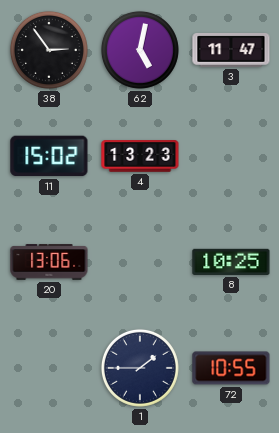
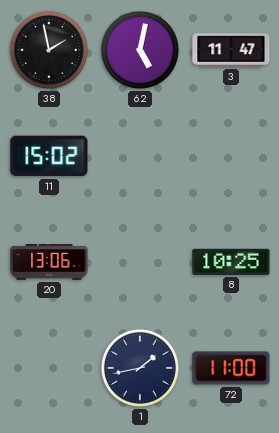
38: 2:54 -> 1:58
4: 13:23 -> none
1: 1:45 -> 1:43
72: 10:55 -> 11:00
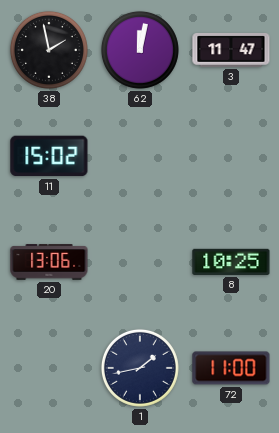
62: 5:02 -> 12:02
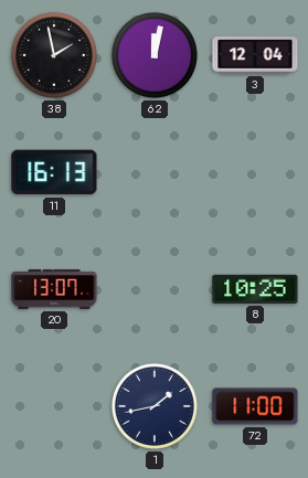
3: 11:47 -> 12:04
11: 15:02 -> 16:13
20: 13:06 -> 13:07
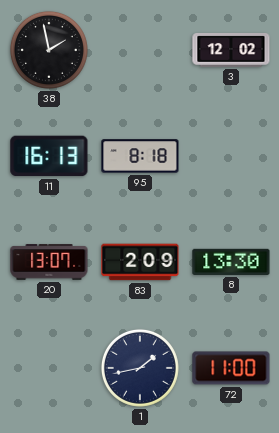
62: 12:02 -> none
3: 12:04 -> 12:02
95: none -> 8:18
83: none -> 2:09
8: 10:25 -> 13:30
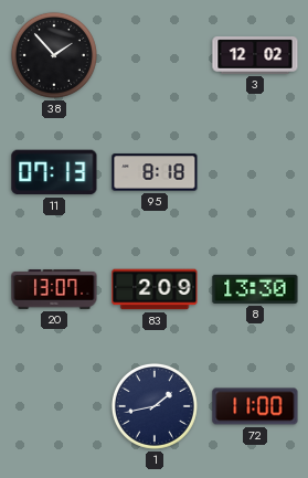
38: 1:58 -> 1:53
11: 16:13 -> 07:13
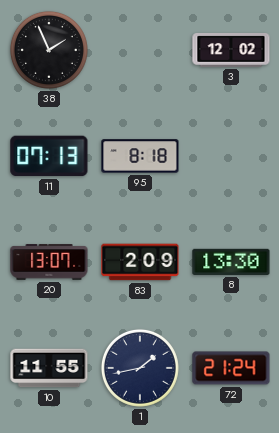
38: 1:53 -> 1:56
10: none -> 11:55
72: 11:00 -> 21:24
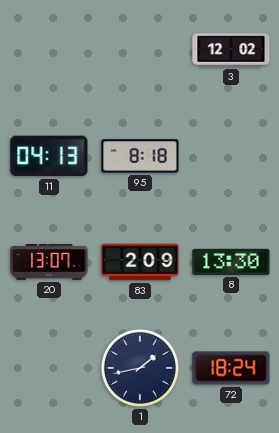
38: 1:56 -> none
11: 07:13 -> 04:13
10: 11:55 -> none
72: 21:24 -> 18:24
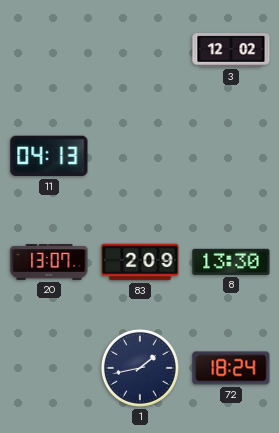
95: 8:18 -> none
